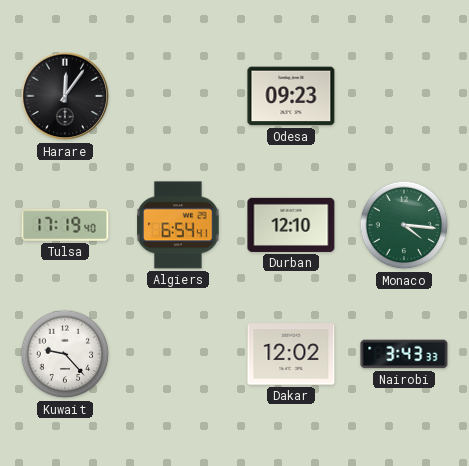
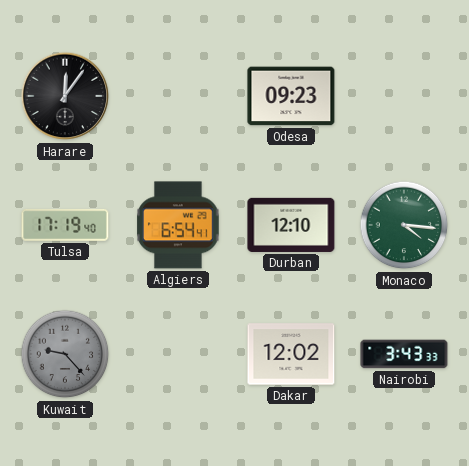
Kuwait dial: white -> grey
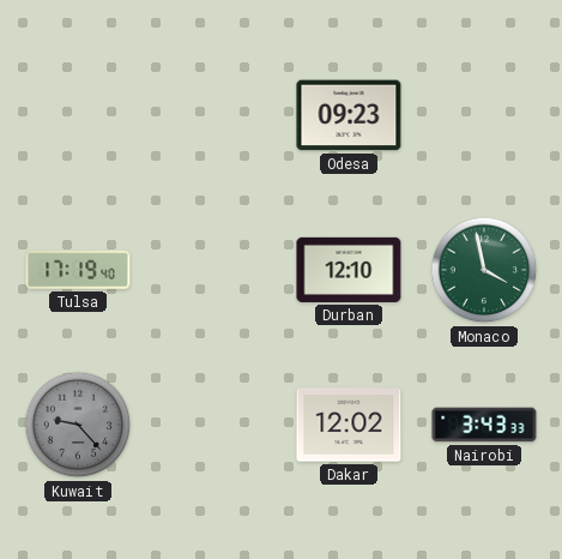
Harare: 12:06 -> none
Algiers: 6:54 -> none
Monaco: 4:16 -> 3:58
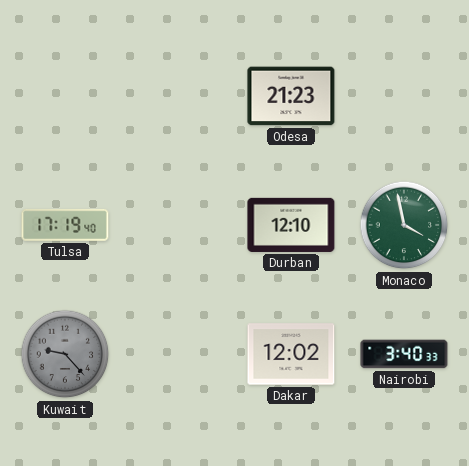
Odesa: 09:23 -> 21:23
Nairobi: 3:43 -> 3:40
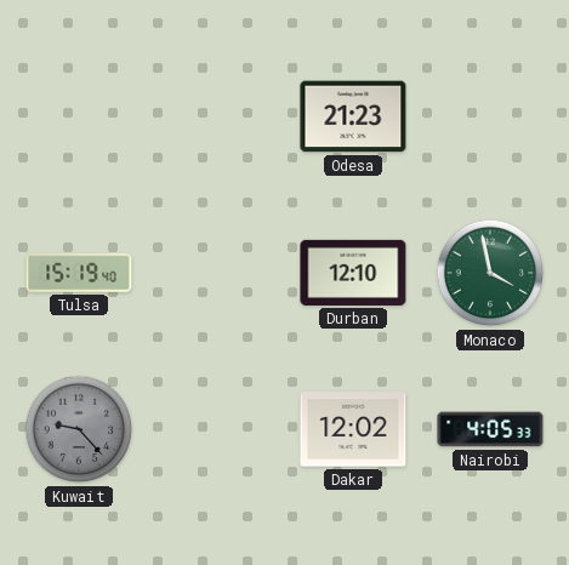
Tulsa: 17:19 -> 15:19
Nairobi: 3:40 -> 4:05
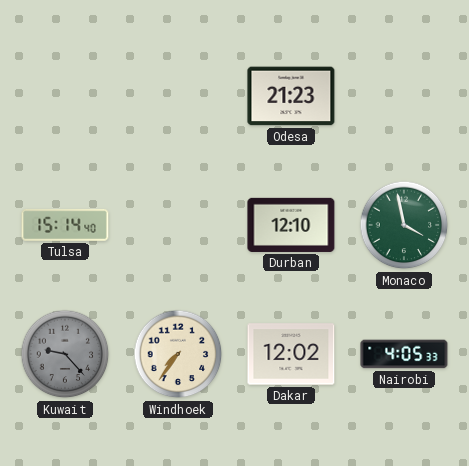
Tulsa: 15:19 -> 15:14
Windhoek: none -> 7:36
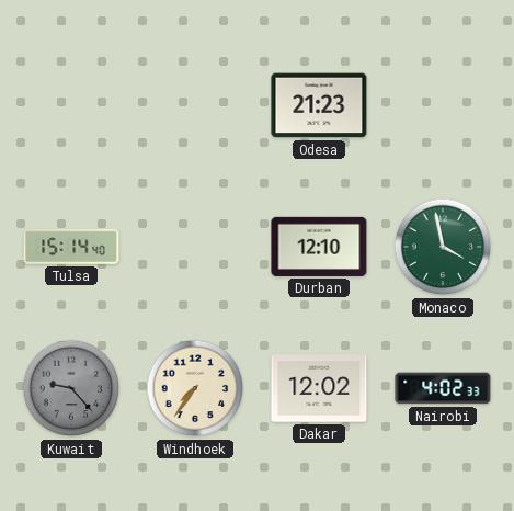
Nairobi: 4:05 -> 4:02
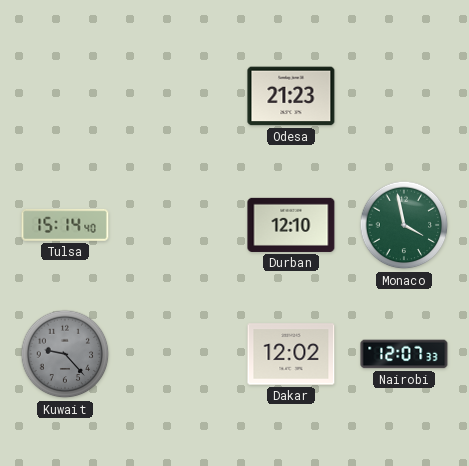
Windhoek: 7:36 -> none
Nairobi: 4:02 -> 12:07
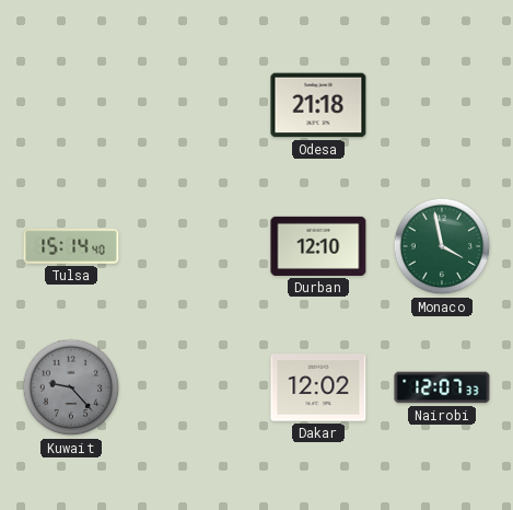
Odesa: 21:23 -> 21:18
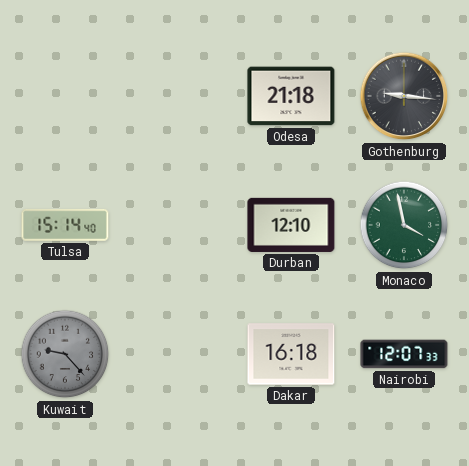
Gothenburg: none -> 9:16
Dakar: 12:02 -> 16:18
